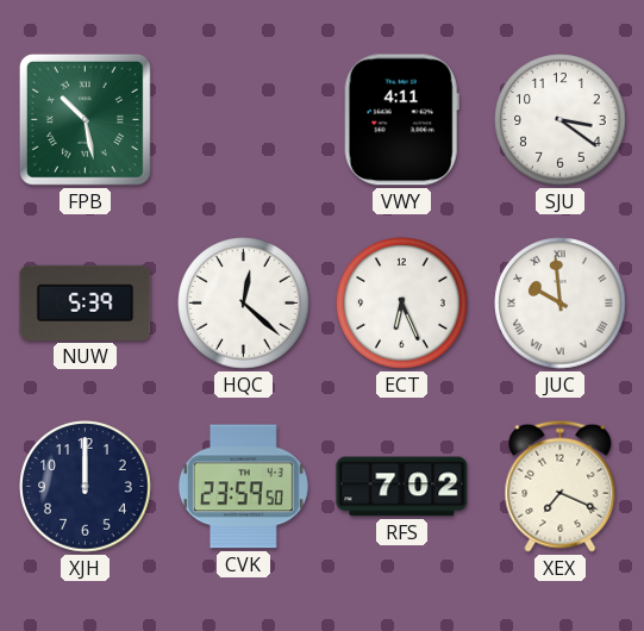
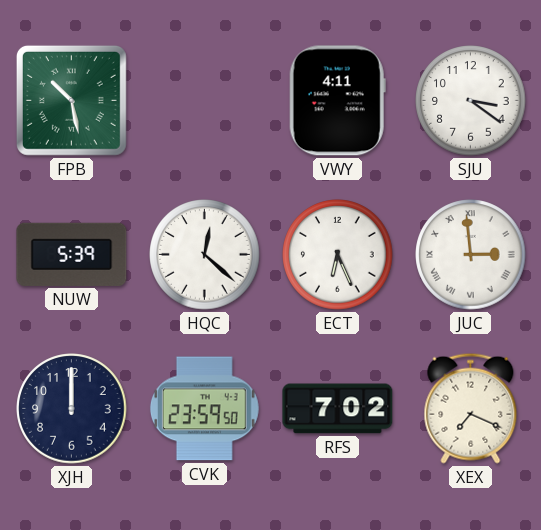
JUC: 9:59 -> 2:59
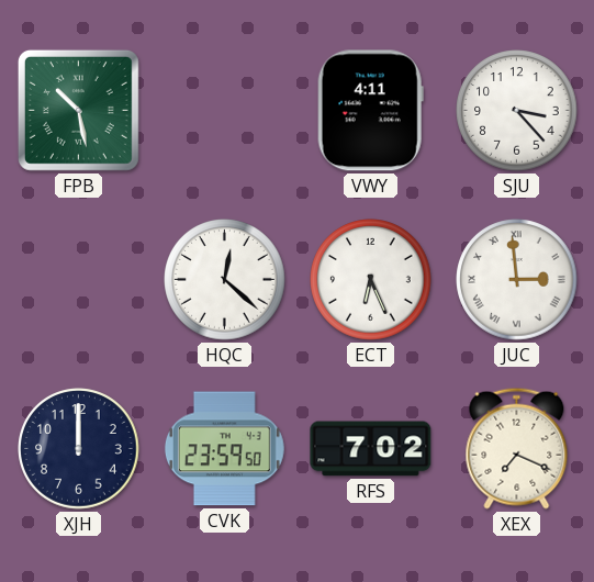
SJU: 3:21 -> 3:23
NUW: 5:39 -> none
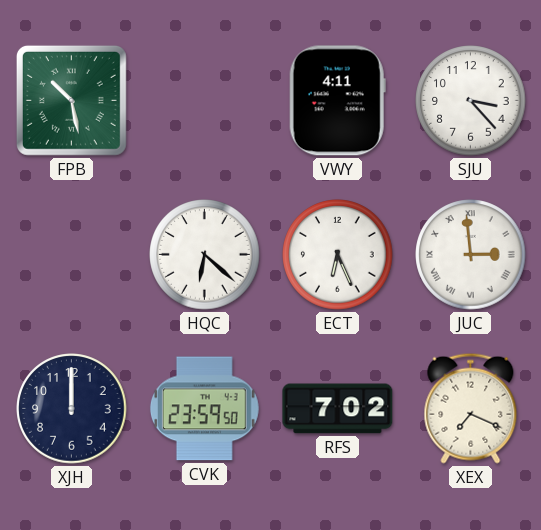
HQC: 12:22 -> 6:22
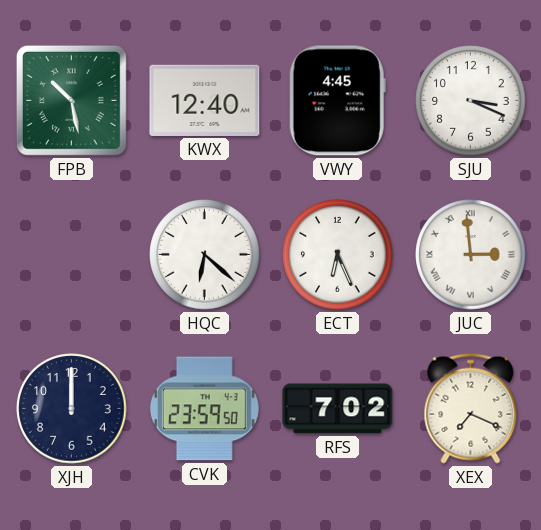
KWX: none -> 12:40
VWY: 4:11 -> 4:45
SJU: 3:23 -> 3:19
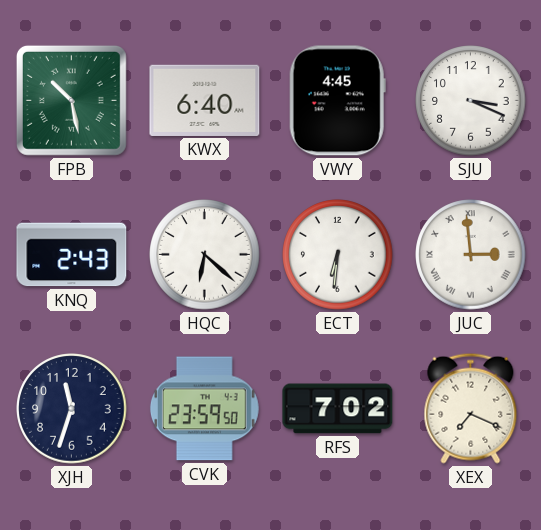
KWX: 12:40 -> 6:40
KNQ: none -> 2:43
ECT: 6:26 -> 6:31
XJH: 12:00 -> 11:33
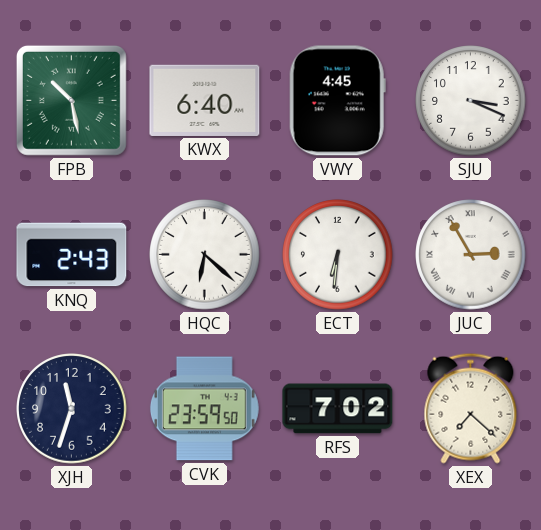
JUC: 2:59 -> 2:55
XEX: 7:19 -> 7:22
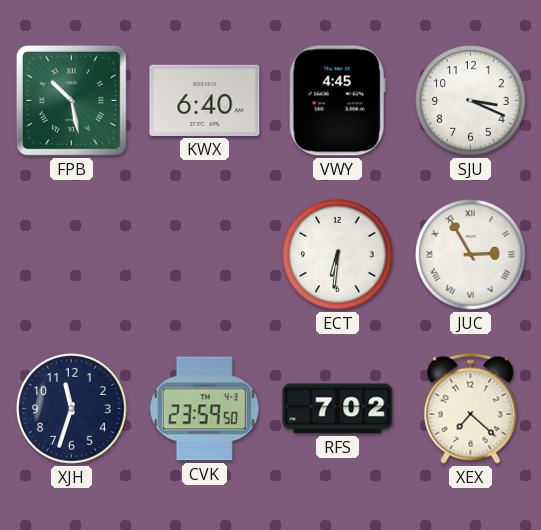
KNQ: 2:43 -> none
HQC: 6:22 -> none
